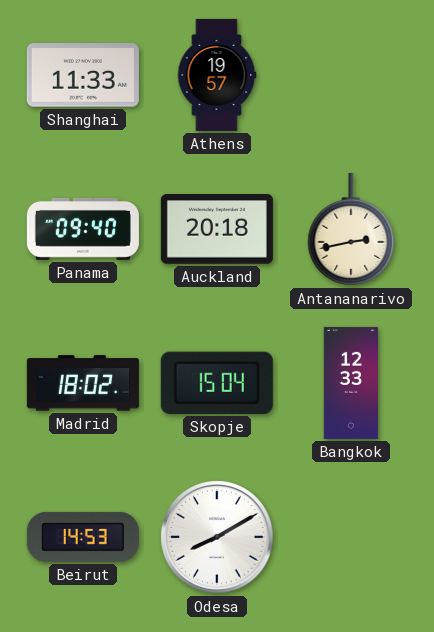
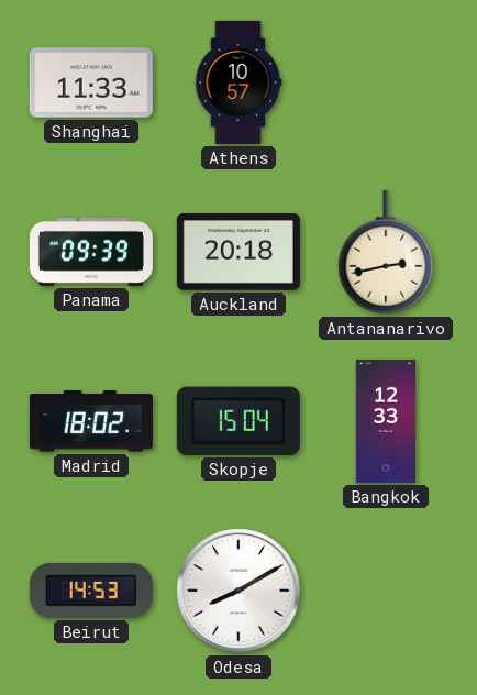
Athens: 19:57 -> 10:57
Panama: 09:40 -> 09:39
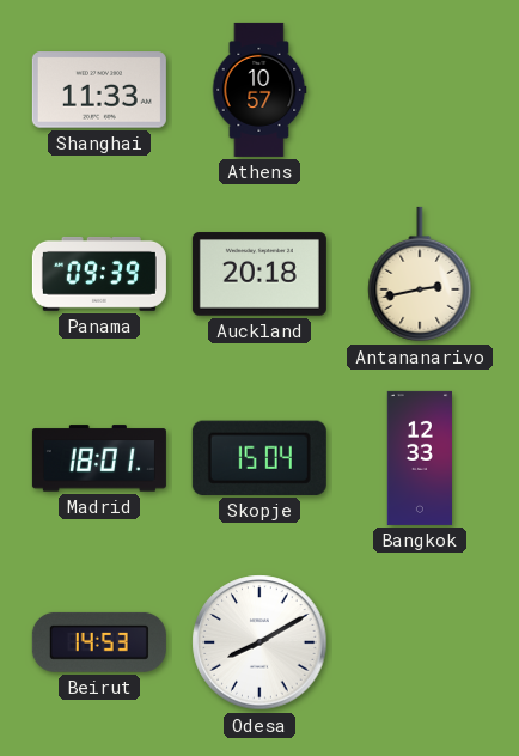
Madrid: 18:02 -> 18:01
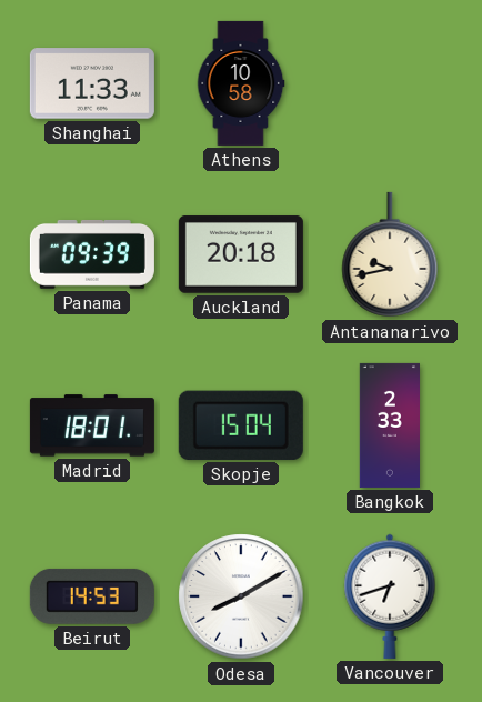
Athens: 10:57 -> 10:58
Antananarivo: 2:43 -> 9:43
Bangkok: 12:33 -> 2:33
Vancouver: none -> 6:42
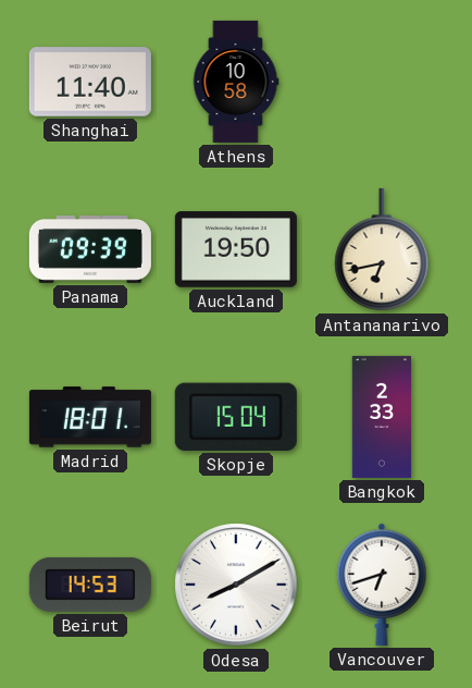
Shanghai: 11:33 -> 11:40
Auckland: 20:18 -> 19:50
Antananarivo: 9:43 -> 6:43
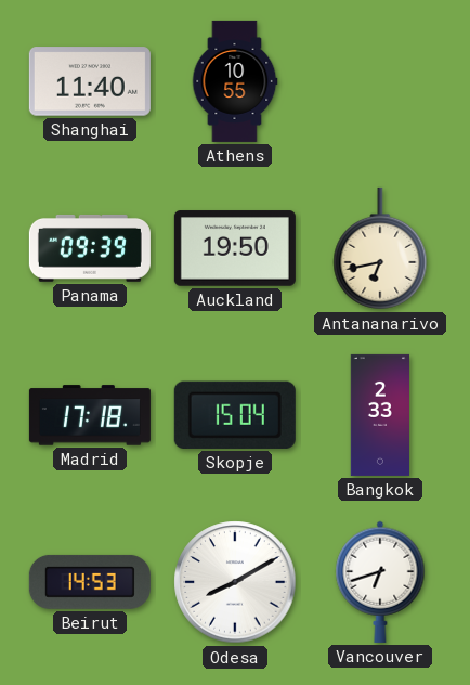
Athens: 10:58 -> 10:55
Madrid: 18:01 -> 17:18
